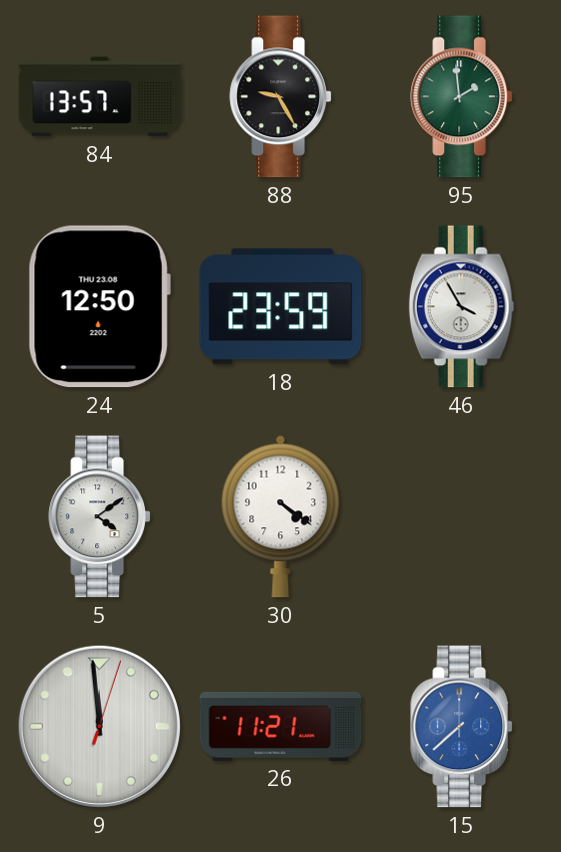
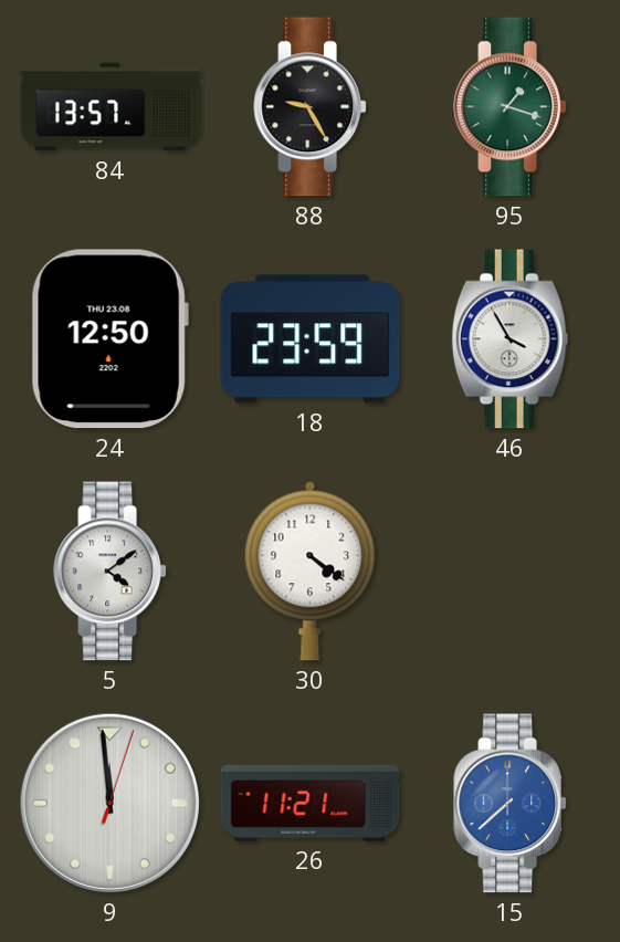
95: 1:59 -> 1:18
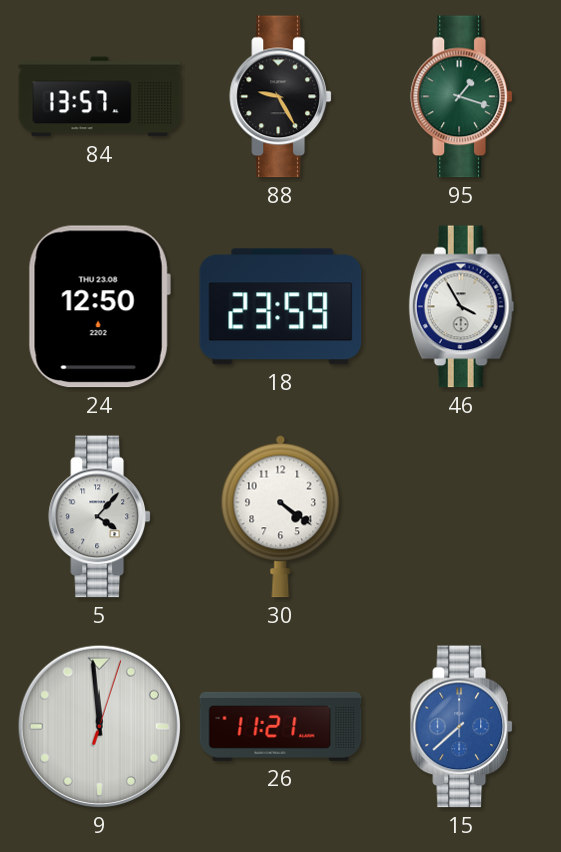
5: 4:09 -> 4:07
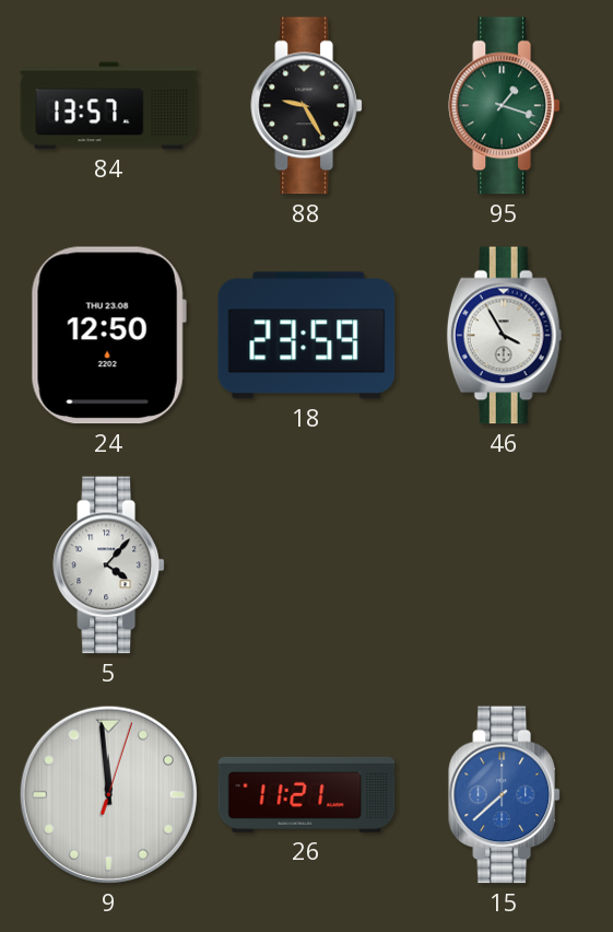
30: 4:21 -> none
